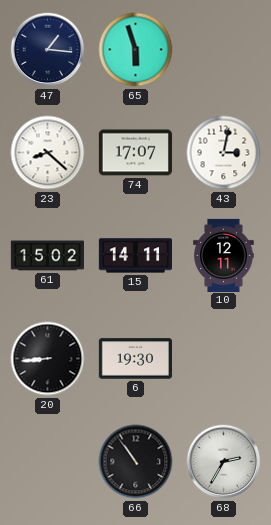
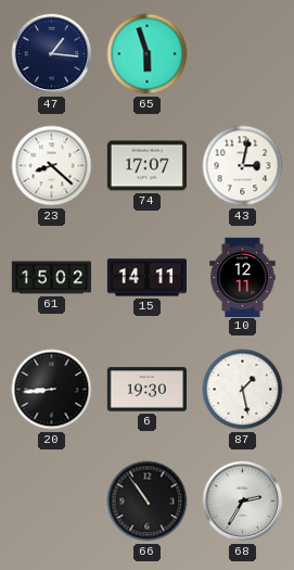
87: none -> 1:28
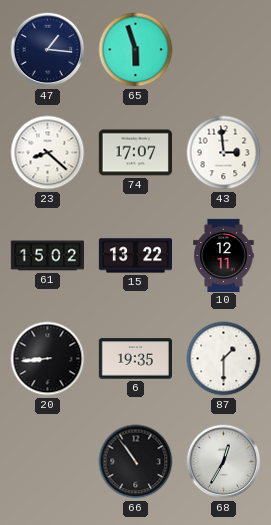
43: 3:02 -> 2:59
15: 14:11 -> 13:22
6: 19:30 -> 19:35
87: 1:28 -> 1:30
68: 2:35 -> 12:35
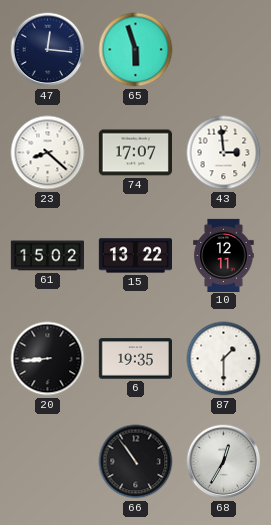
47: 1:16 -> 12:16
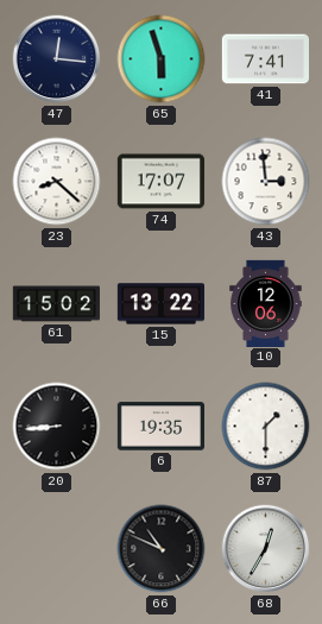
41: none -> 7:41
10: 12:11 -> 12:06
66: 10:54 -> 10:49
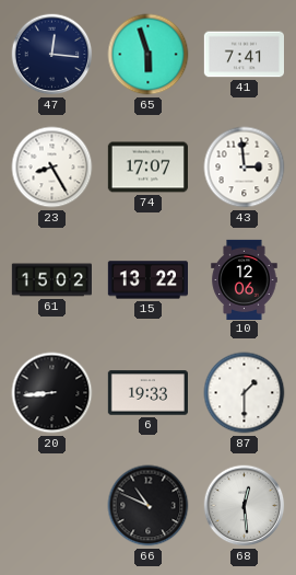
23: 8:22 -> 8:25
6: 19:35 -> 19:33
68: 12:35 -> 12:29
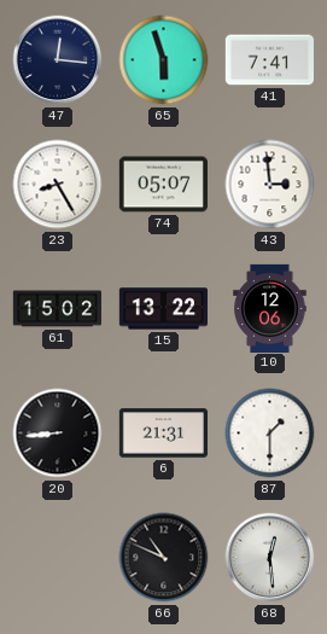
74: 17:07 -> 05:07
6: 19:33 -> 21:31
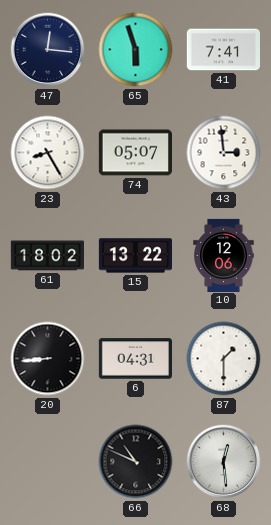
61: 15:02 -> 18:02
6: 21:31 -> 04:31
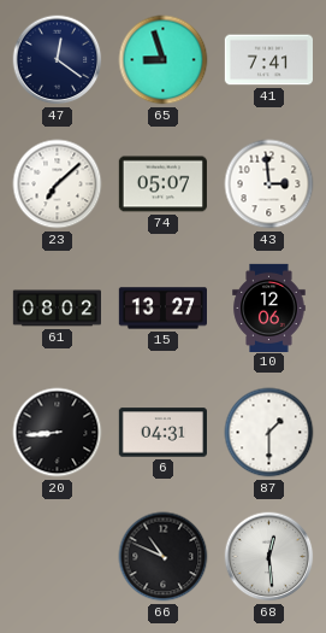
47: 12:16 -> 12:21
65: 5:57 -> 8:57
23: 8:25 -> 7:08
61: 18:02 -> 08:02
15: 13:22 -> 13:27
